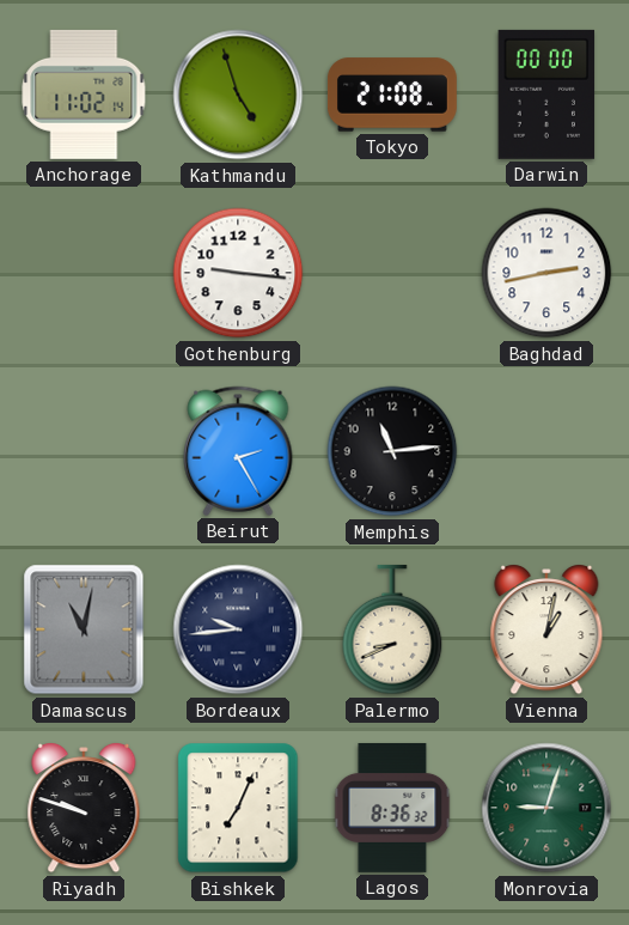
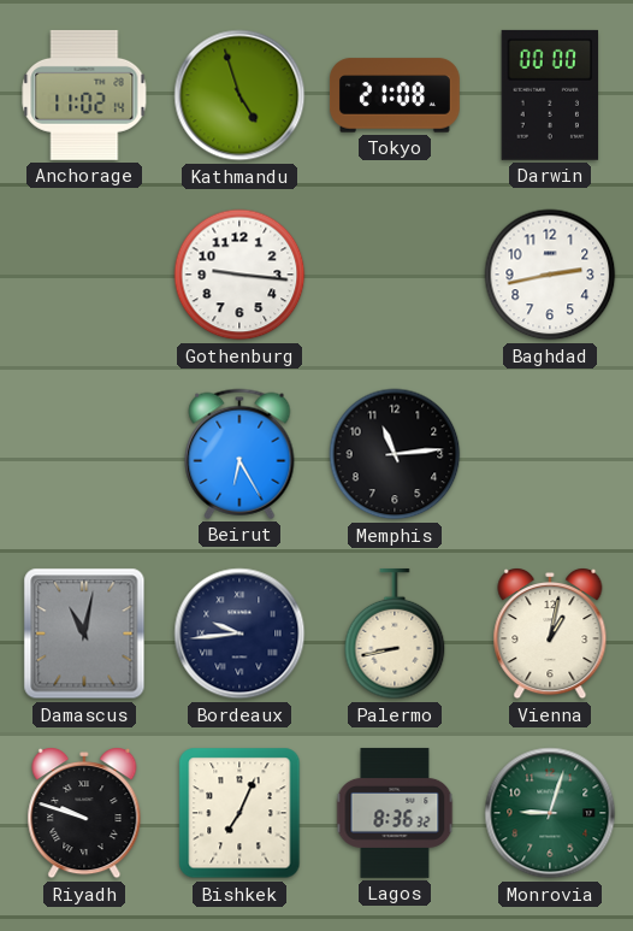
Beirut: 2:25 -> 6:25
Palermo: 8:41 -> 8:43
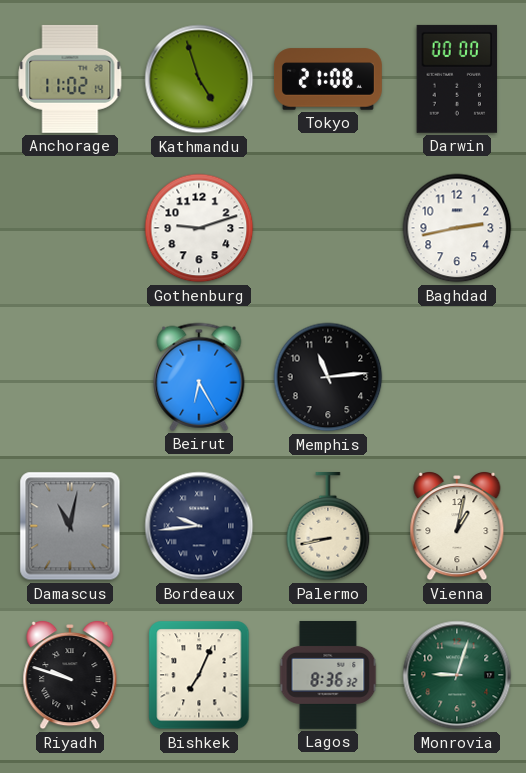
Gothenburg: 9:16 -> 9:12
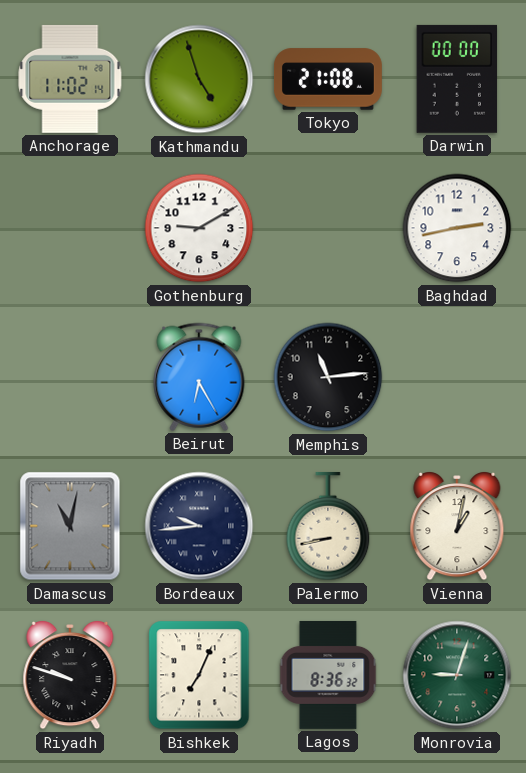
Gothenburg: 9:12 -> 9:10
